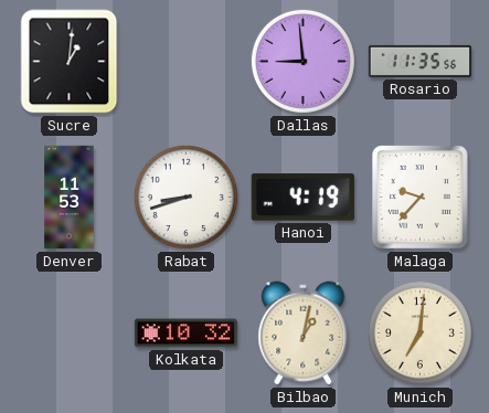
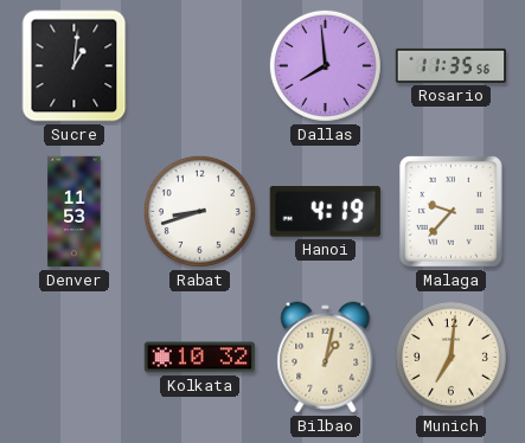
Dallas: 8:59 -> 7:59
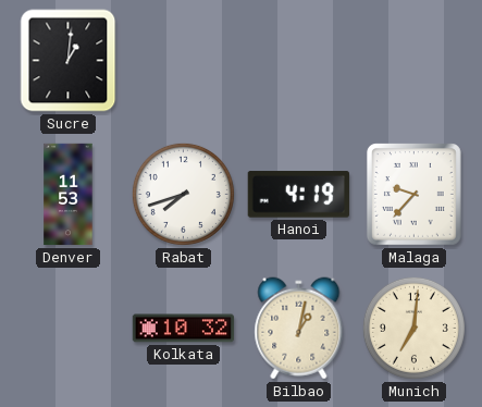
Dallas: 7:59 -> none
Rosario: 11:35 -> none
Rabat: 8:42 -> 7:42
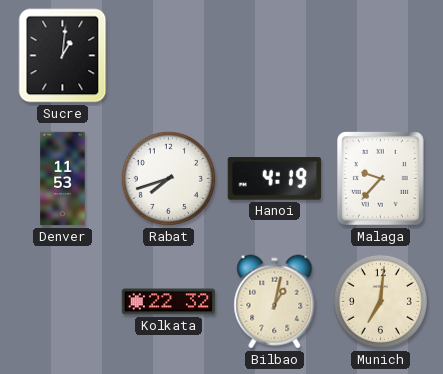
Kolkata: 10:32 -> 22:32
